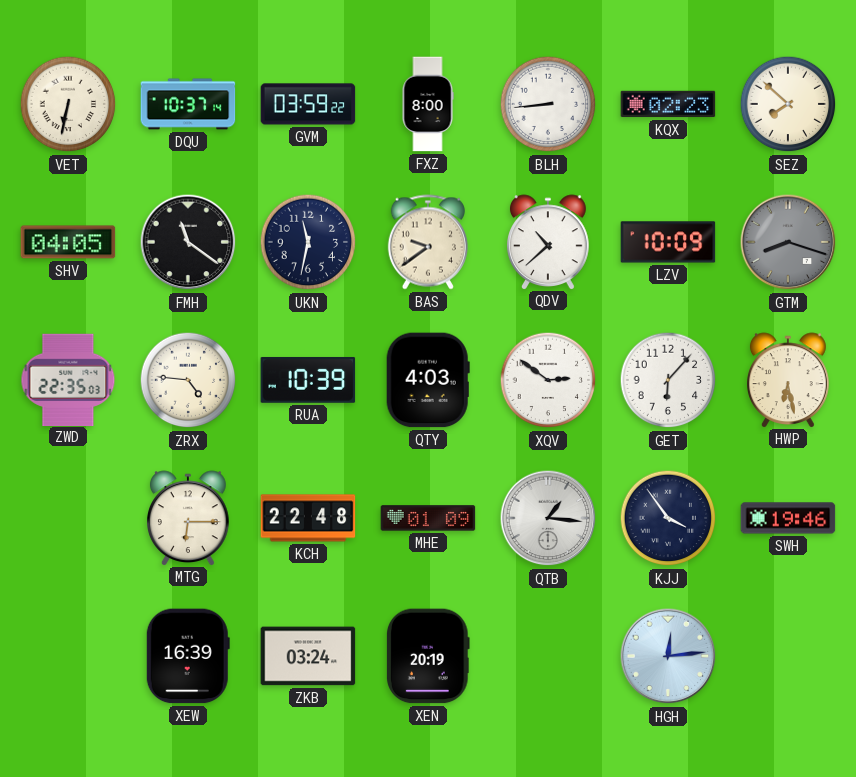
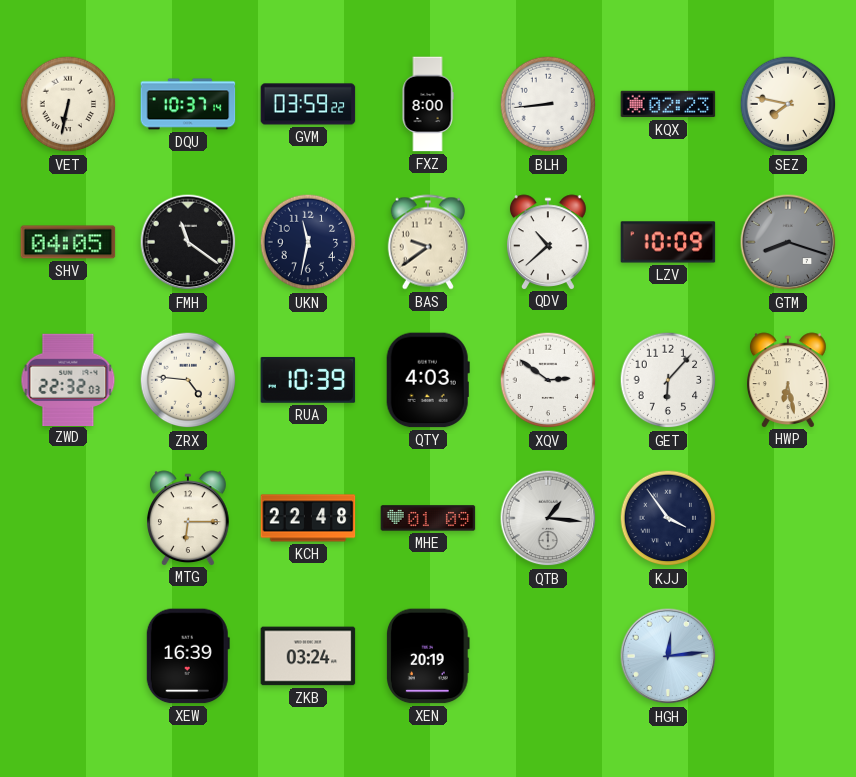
SEZ: 7:52 -> 7:47
ZWD: 22:35 -> 22:32
SWH: 19:46 -> none
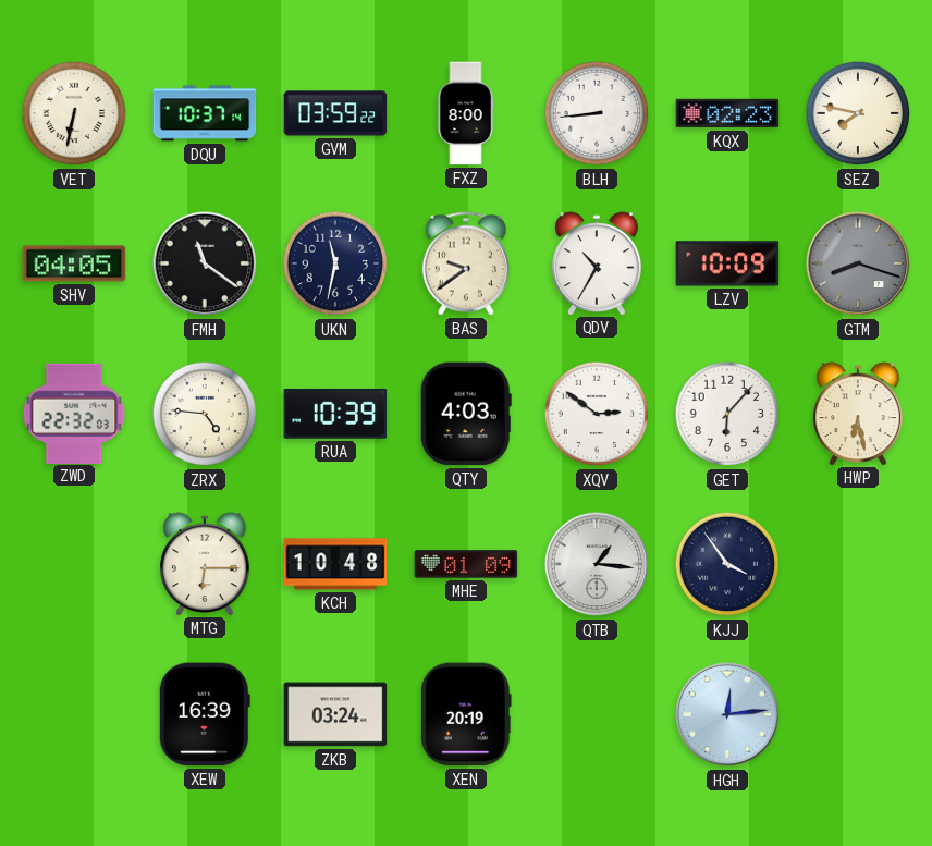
QDV: 10:38 -> 10:35
KCH: 22:48 -> 10:48
